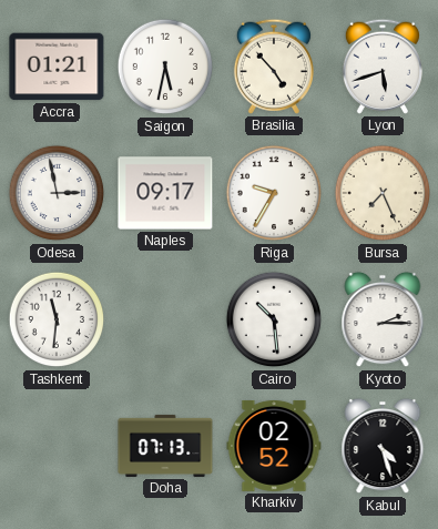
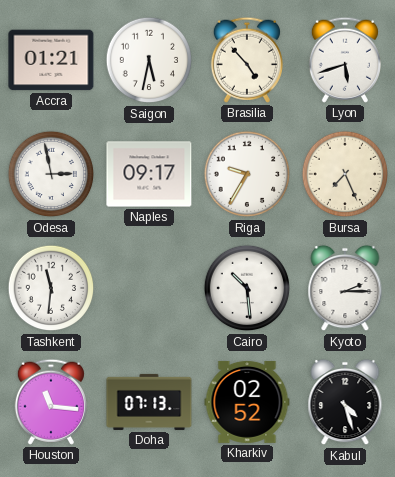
Houston: none -> 11:16
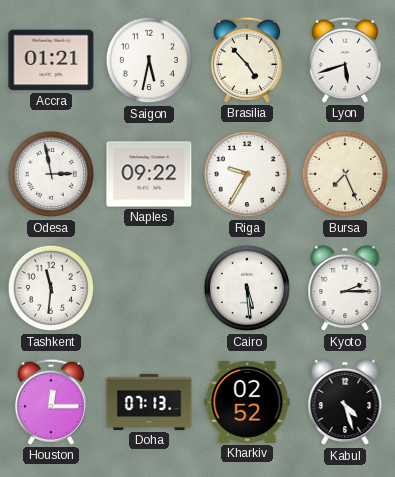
Naples: 09:17 -> 09:22
Cairo: 10:29 -> 5:29
Houston: 11:16 -> 12:15
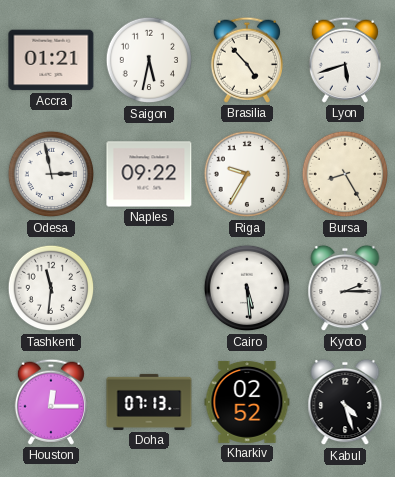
Bursa: 7:26 -> 8:25
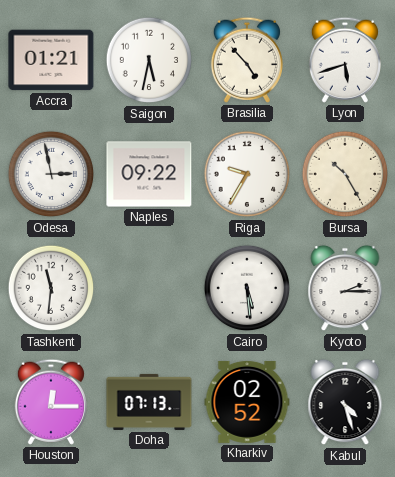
Bursa: 8:25 -> 10:25
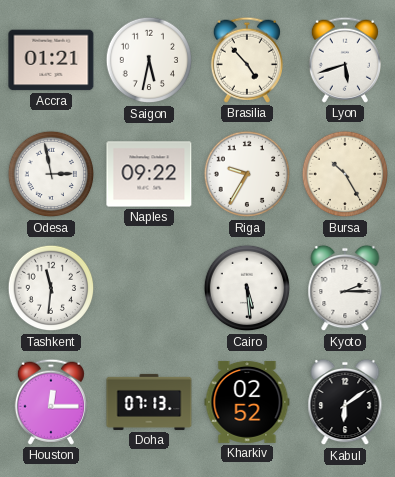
Kabul: 4:27 -> 6:09
